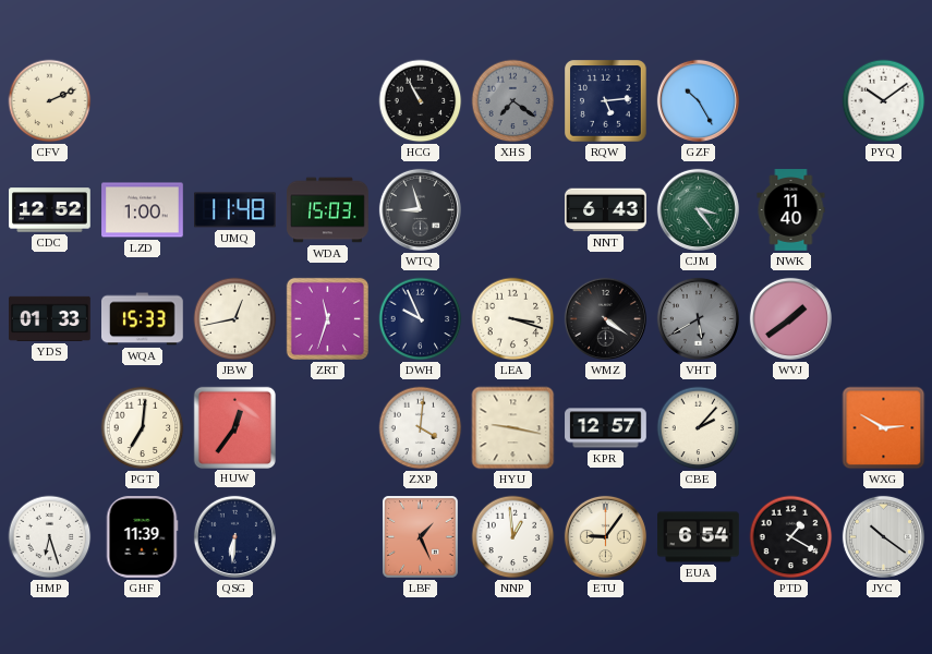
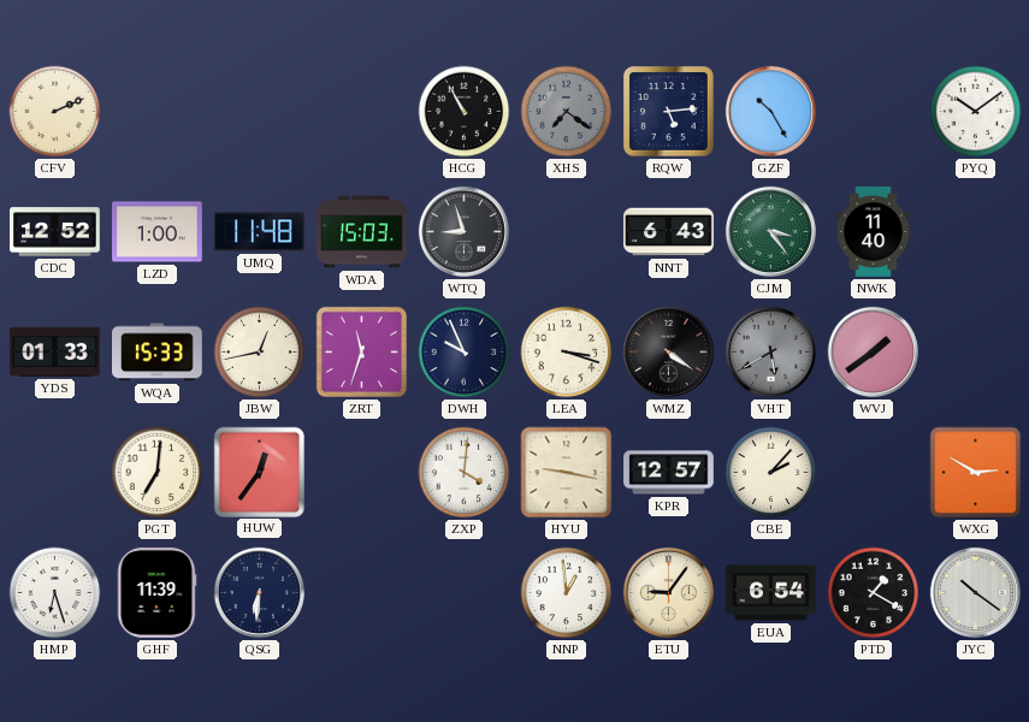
LBF: 1:26 -> none
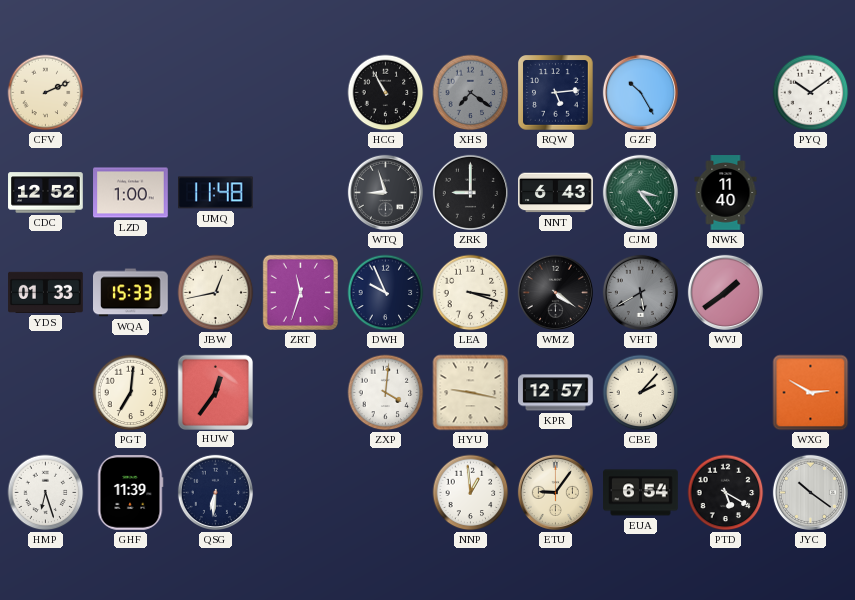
WDA: 15:03 -> none
ZRK: none -> 9:00
PTD: 1:20 -> 5:20
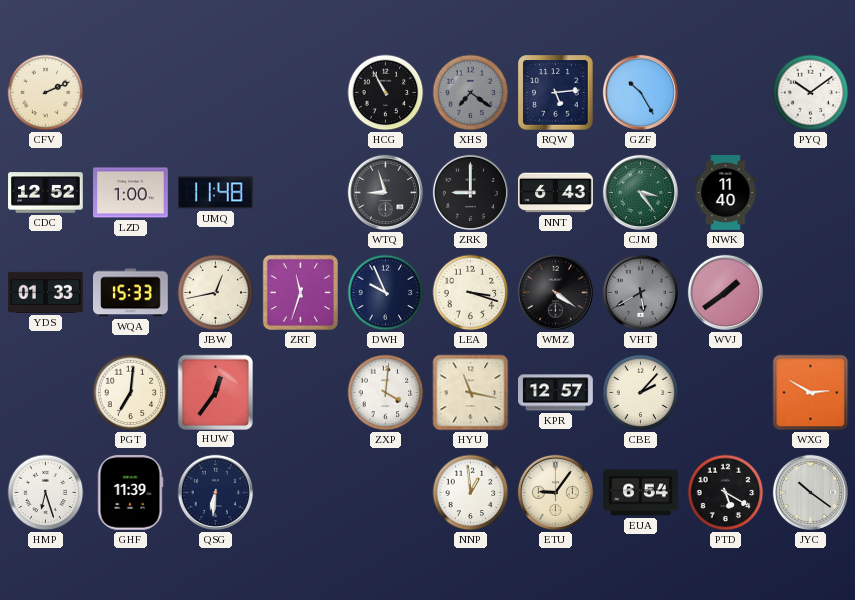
HYU: 9:17 -> 11:17
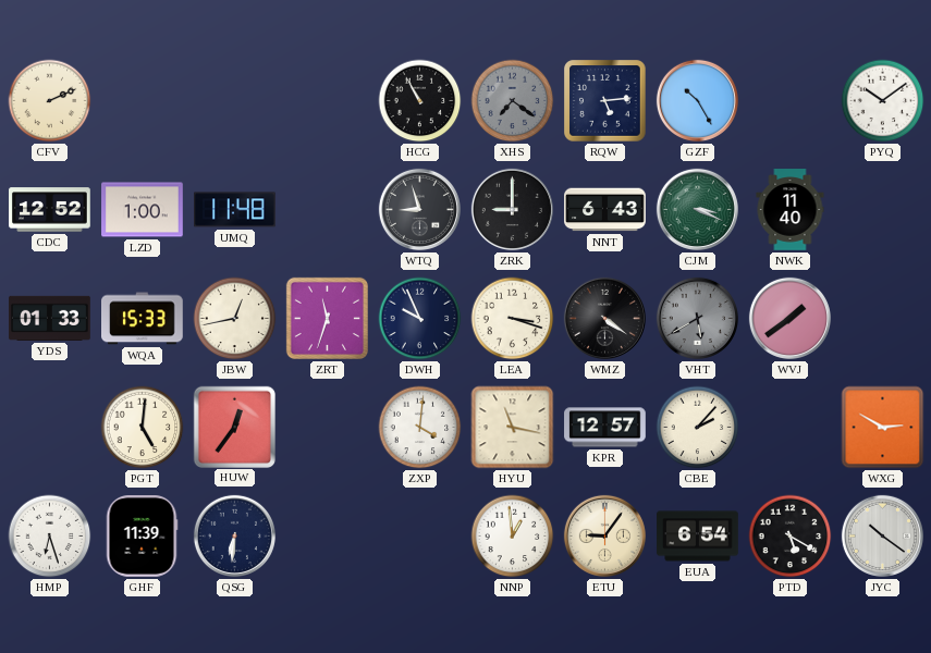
CJM: 3:24 -> 3:19
PGT: 7:01 -> 5:01
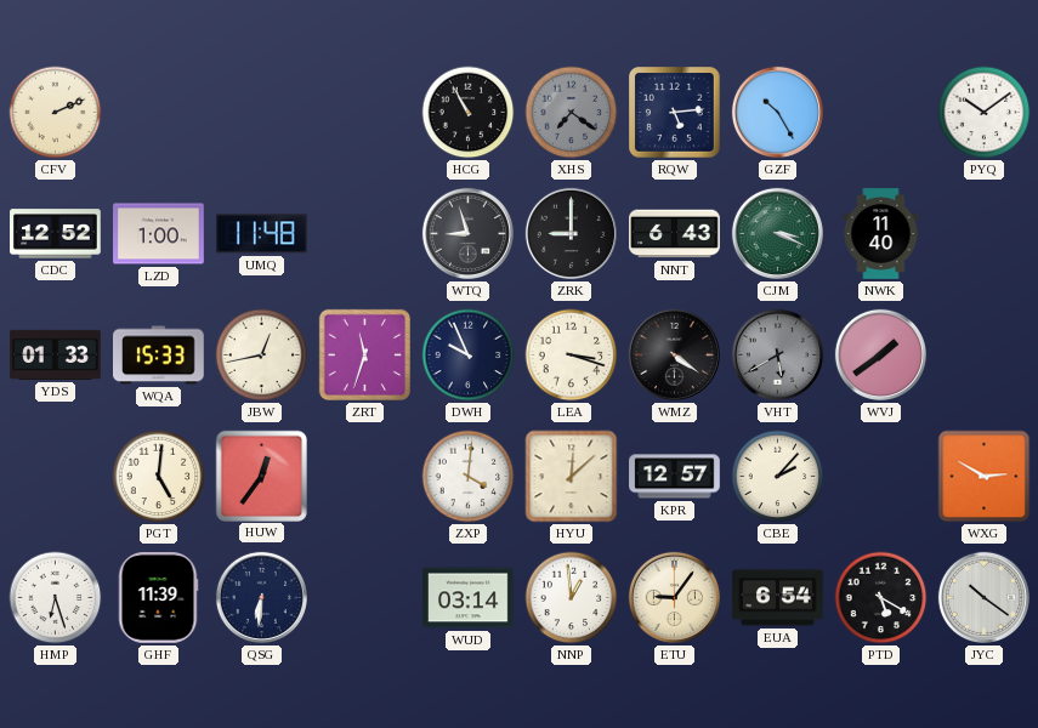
HYU: 11:17 -> 12:08
WUD: none -> 03:14
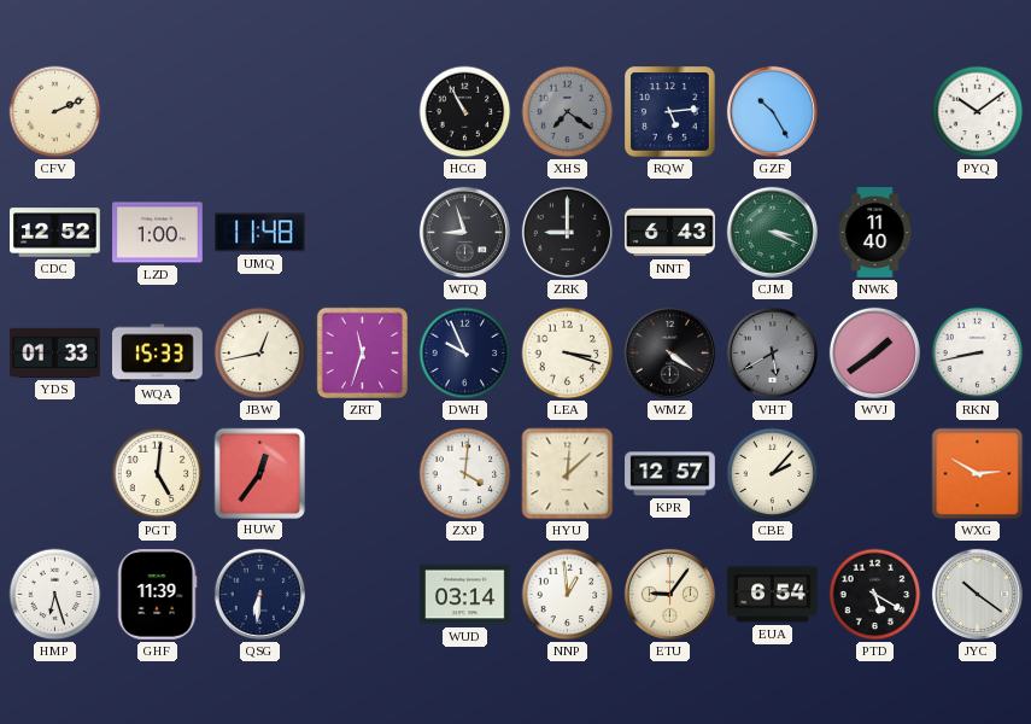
RKN: none -> 8:43
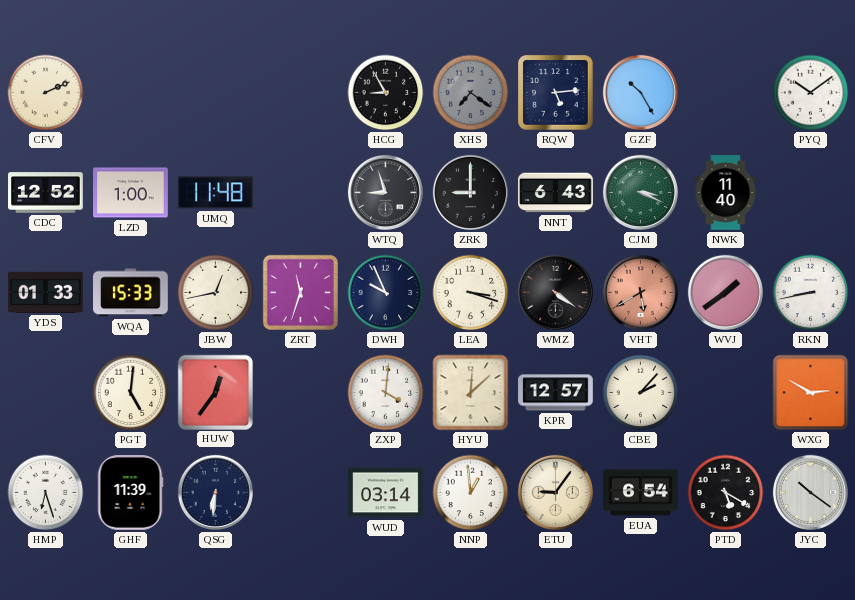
HCG: 10:55 -> 8:55
VHT dial: grey -> salmon
